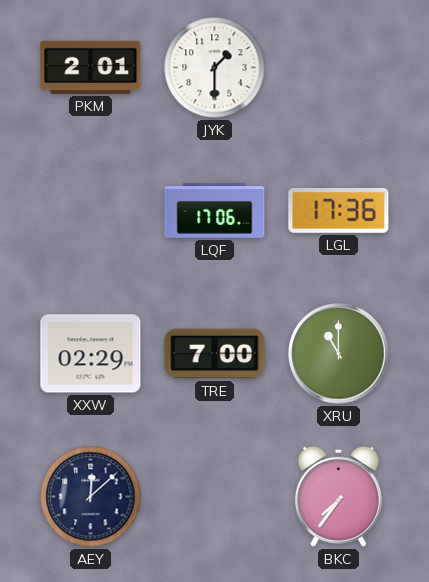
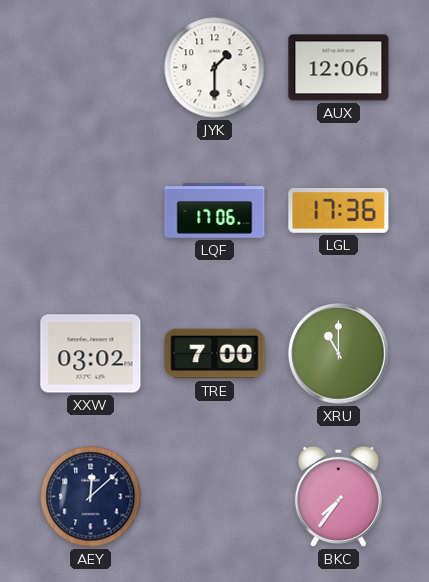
PKM: 2:01 -> none
AUX: none -> 12:06
XXW: 02:29 -> 03:02
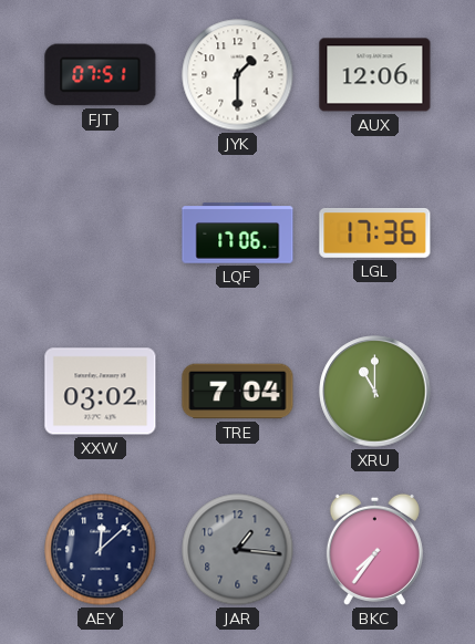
FJT: none -> 07:51
TRE: 7:00 -> 7:04
JAR: none -> 1:16
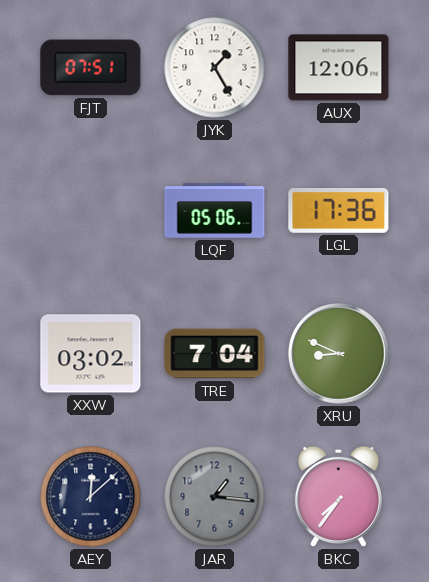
JYK: 1:30 -> 1:25
LQF: 17:06 -> 05:06
XRU: 11:00 -> 8:49
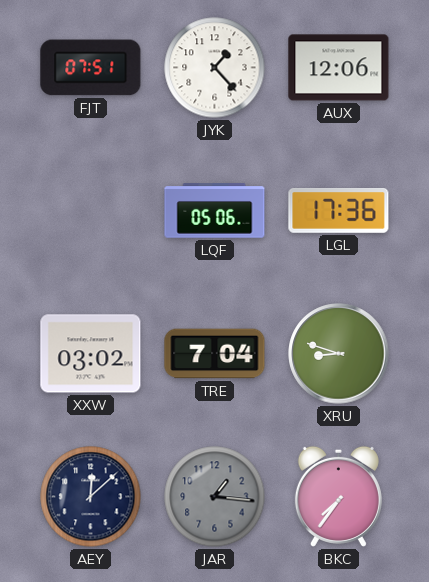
JYK: 1:25 -> 1:23
XRU: 8:49 -> 8:48
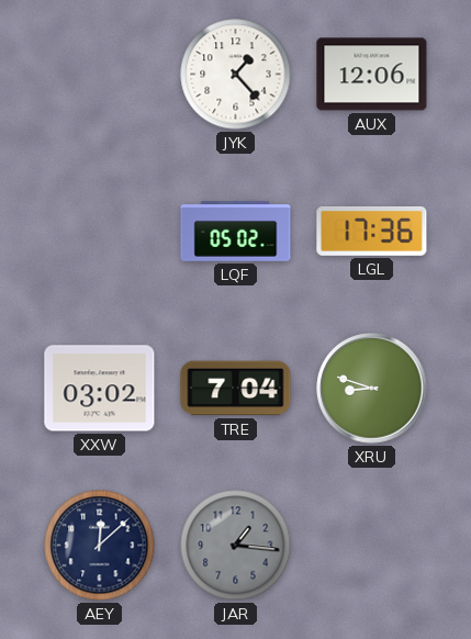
FJT: 07:51 -> none
LQF: 05:06 -> 05:02
BKC: 7:36 -> none
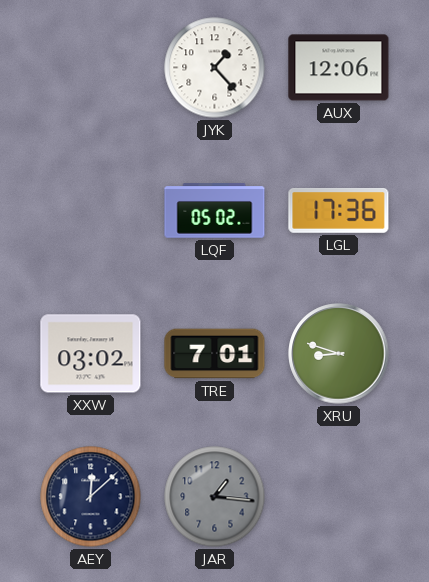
TRE: 7:04 -> 7:01
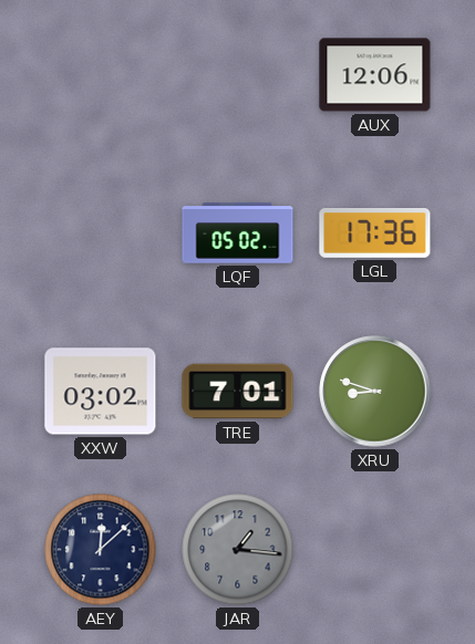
JYK: 1:23 -> none
